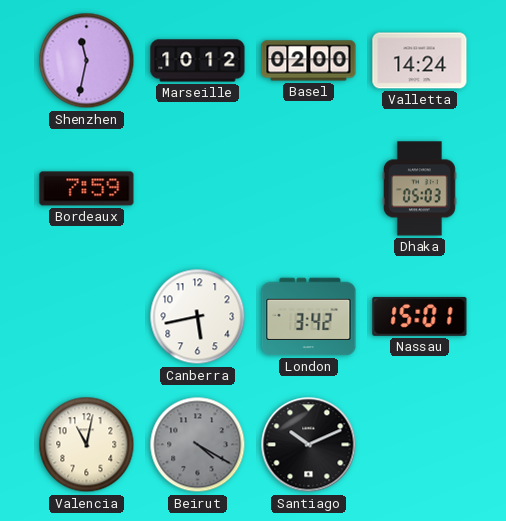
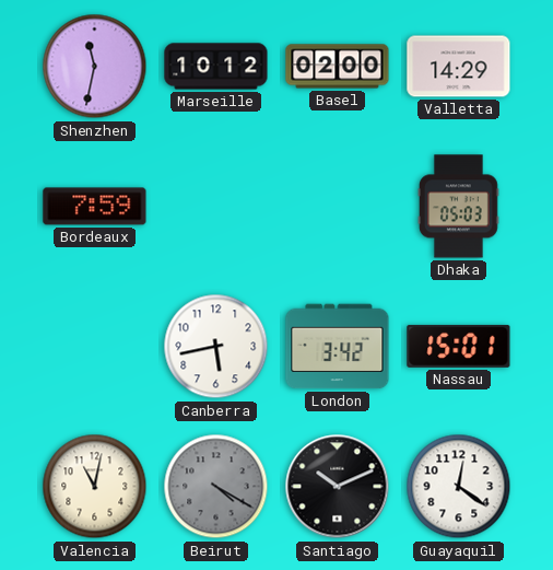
Valletta: 14:24 -> 14:29
Guayaquil: none -> 12:21
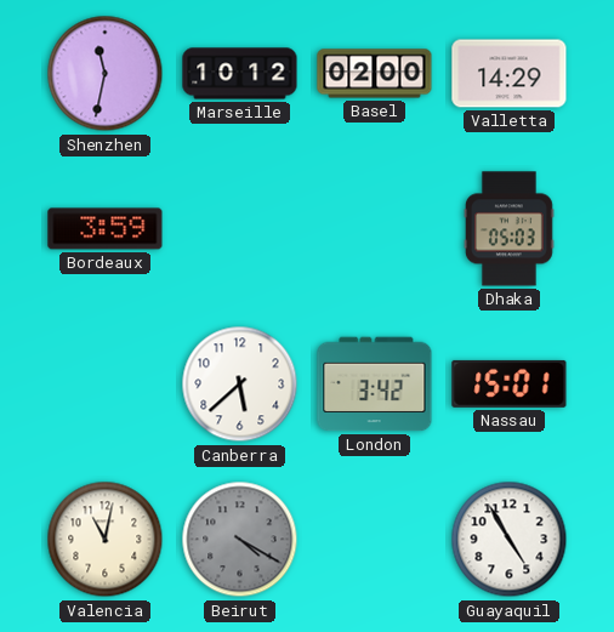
Bordeaux: 7:59 -> 3:59
Canberra: 5:43 -> 5:38
Santiago: 10:11 -> none
Guayaquil: 12:21 -> 4:55
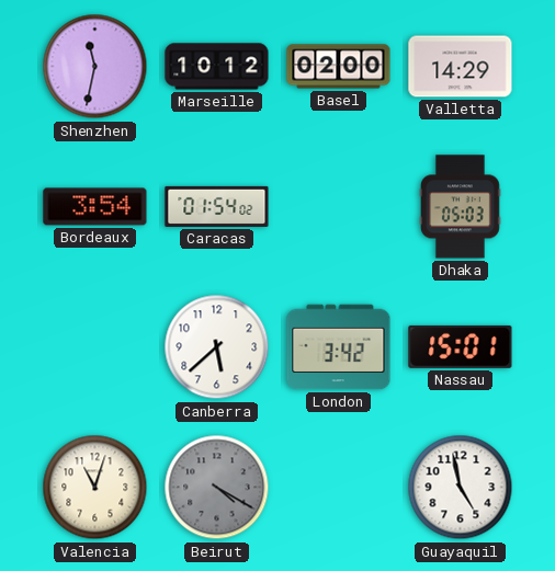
Bordeaux: 3:59 -> 3:54
Caracas: none -> 01:54
Valencia: 11:02 -> 11:03
Guayaquil: 4:55 -> 4:58
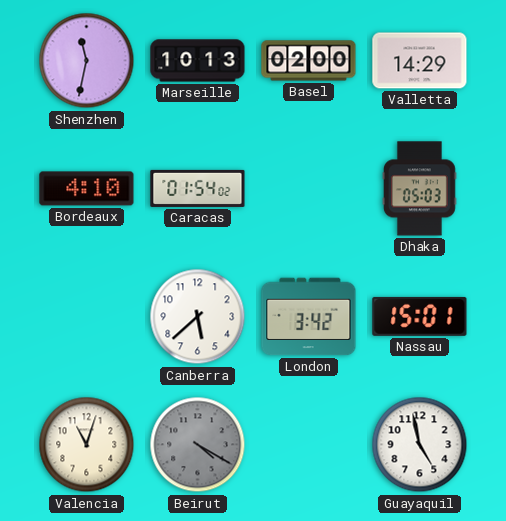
Marseille: 10:12 -> 10:13
Bordeaux: 3:54 -> 4:10
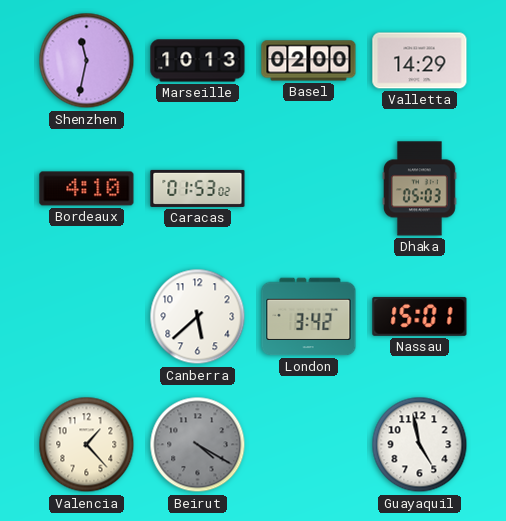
Caracas: 01:54 -> 01:53
Valencia: 11:03 -> 1:23
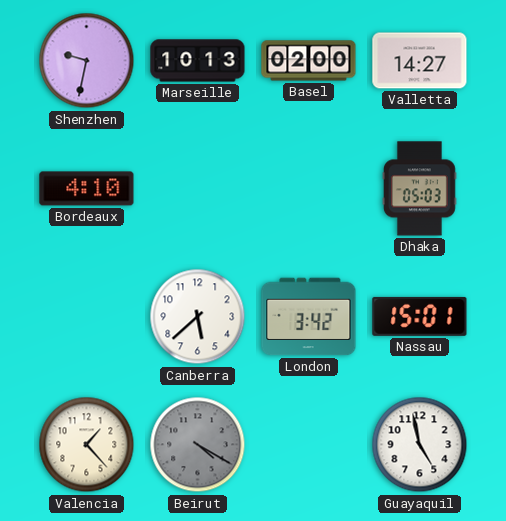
Shenzhen: 11:32 -> 9:32
Valletta: 14:29 -> 14:27
Caracas: 01:53 -> none
